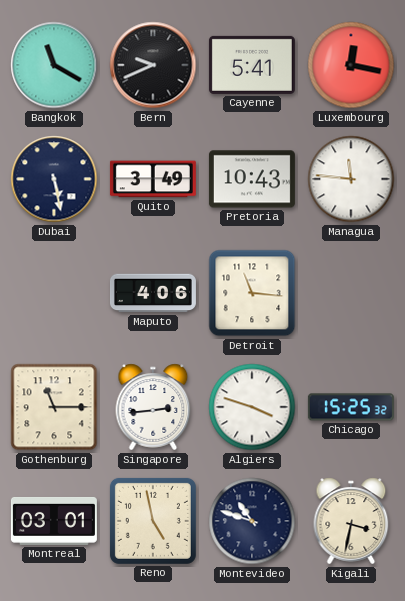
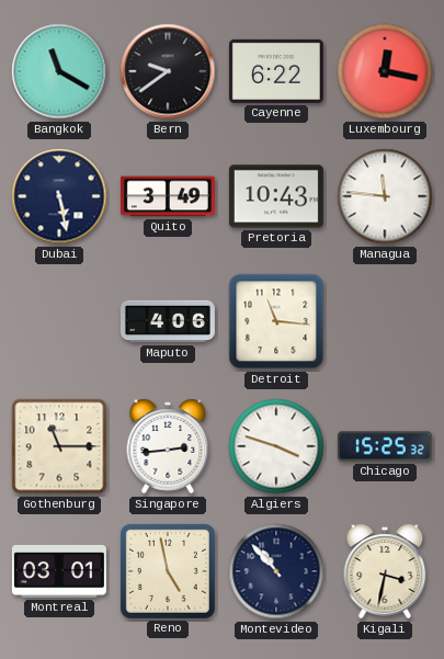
Bern: 9:41 -> 9:39
Cayenne: 5:41 -> 6:22
Montevideo: 10:48 -> 10:53
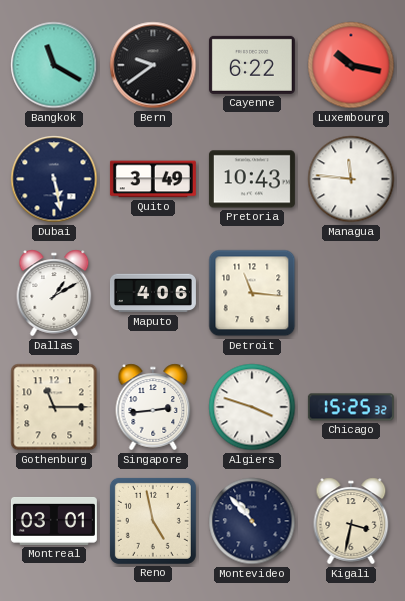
Luxembourg: 12:17 -> 10:17
Dallas: none -> 1:10
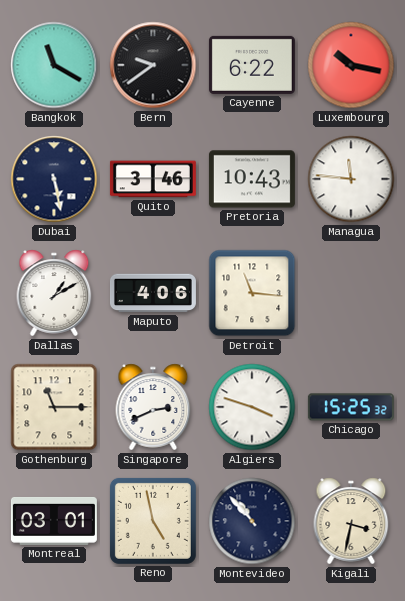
Quito: 3:49 -> 3:46
Singapore: 2:44 -> 2:41
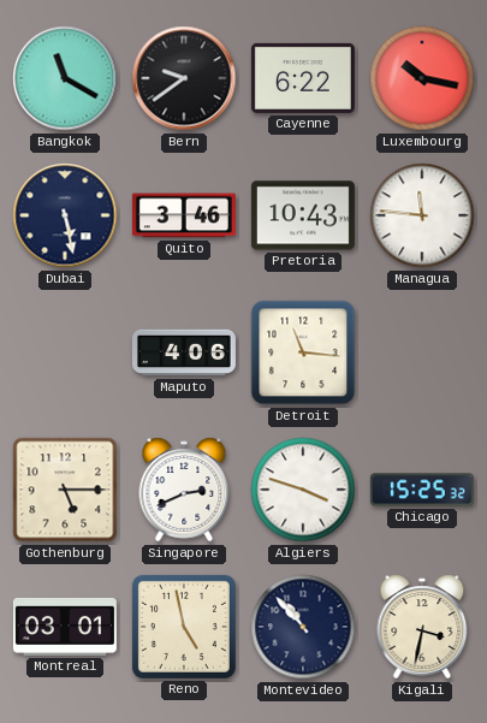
Dallas: 1:10 -> none
Gothenburg: 11:15 -> 5:15
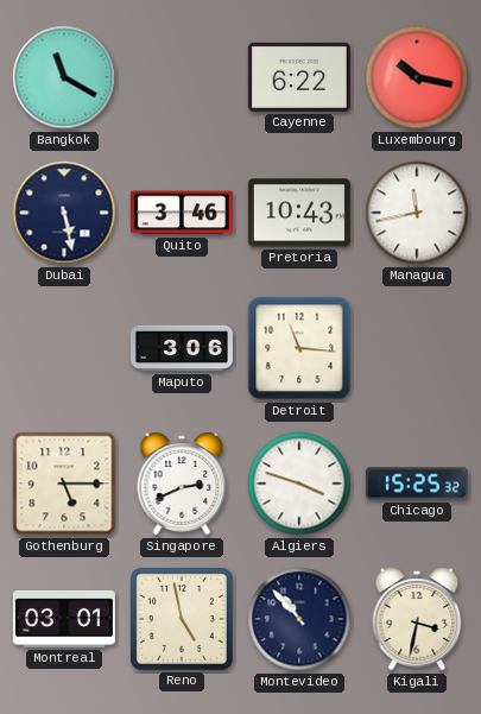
Bern: 9:39 -> none
Managua: 11:46 -> 11:43
Maputo: 4:06 -> 3:06
